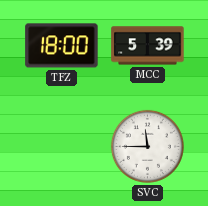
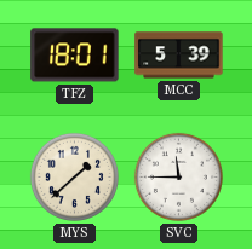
TFZ: 18:00 -> 18:01
MYS: none -> 1:38
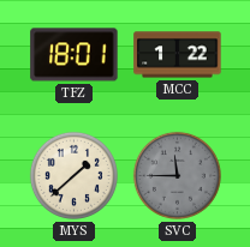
MCC: 5:39 -> 1:22
SVC dial: white -> grey
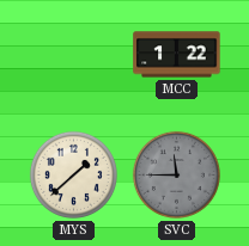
TFZ: 18:01 -> none
